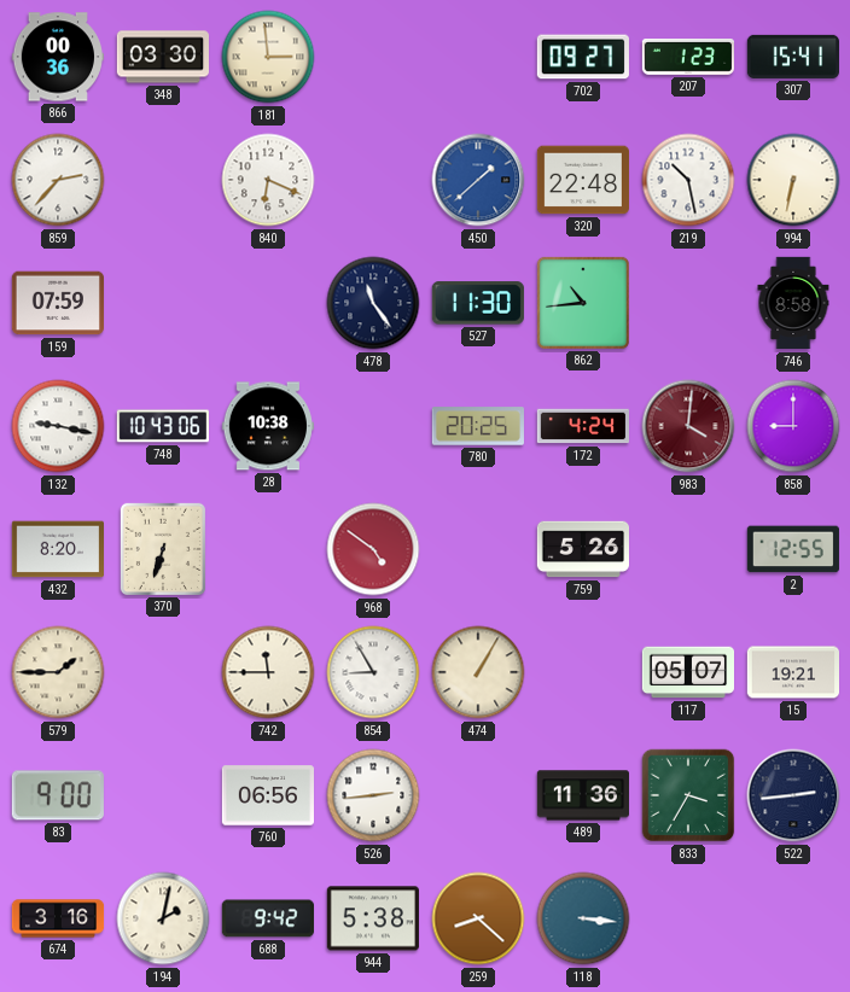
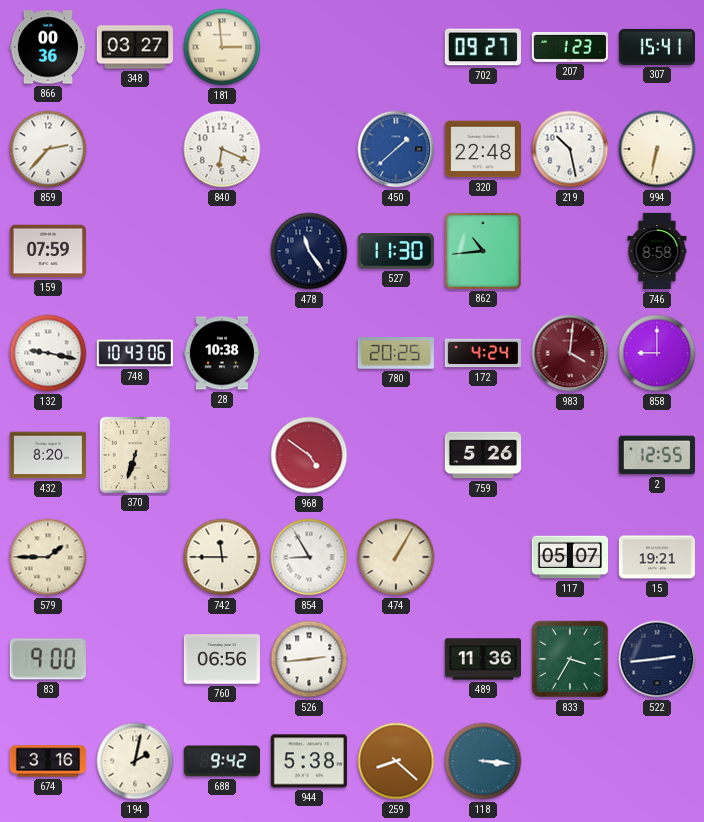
348: 03:30 -> 03:27
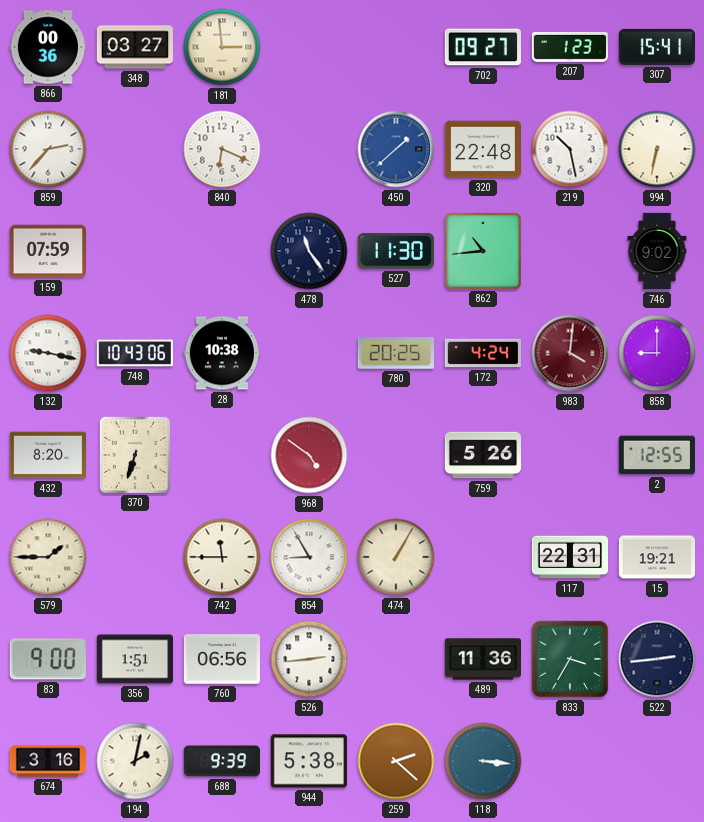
746: 8:58 -> 9:02
117: 05:07 -> 22:31
356: none -> 1:51
688: 9:42 -> 9:39
259: 8:22 -> 2:22
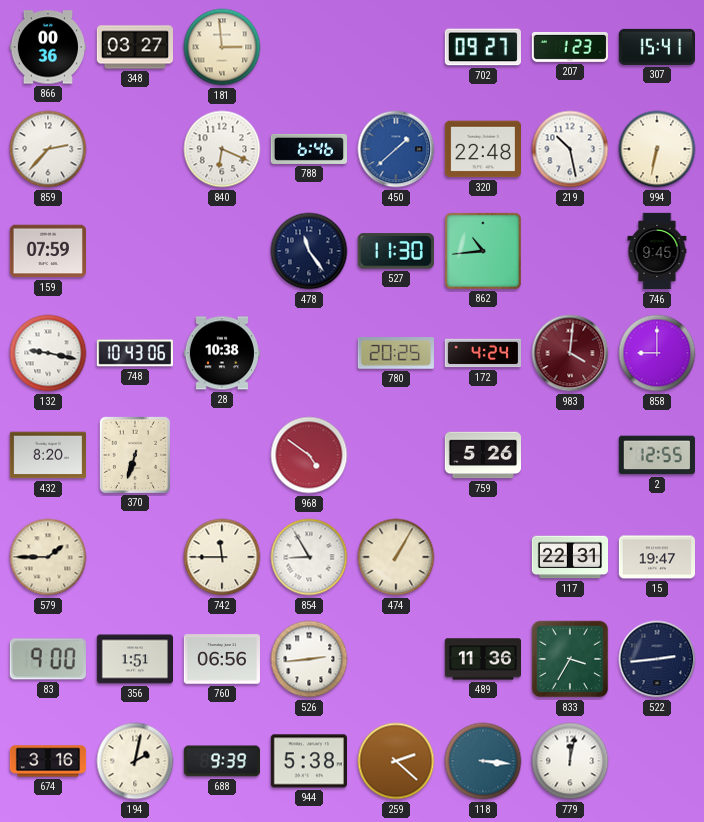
788: none -> 6:46
746: 9:02 -> 9:45
15: 19:21 -> 19:47
779: none -> 12:02
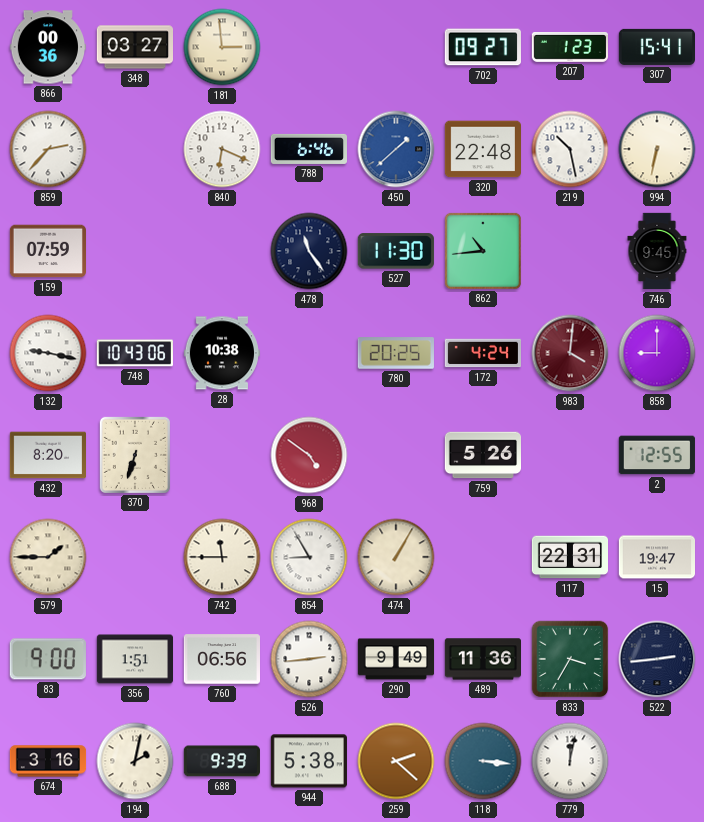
290: none -> 9:49
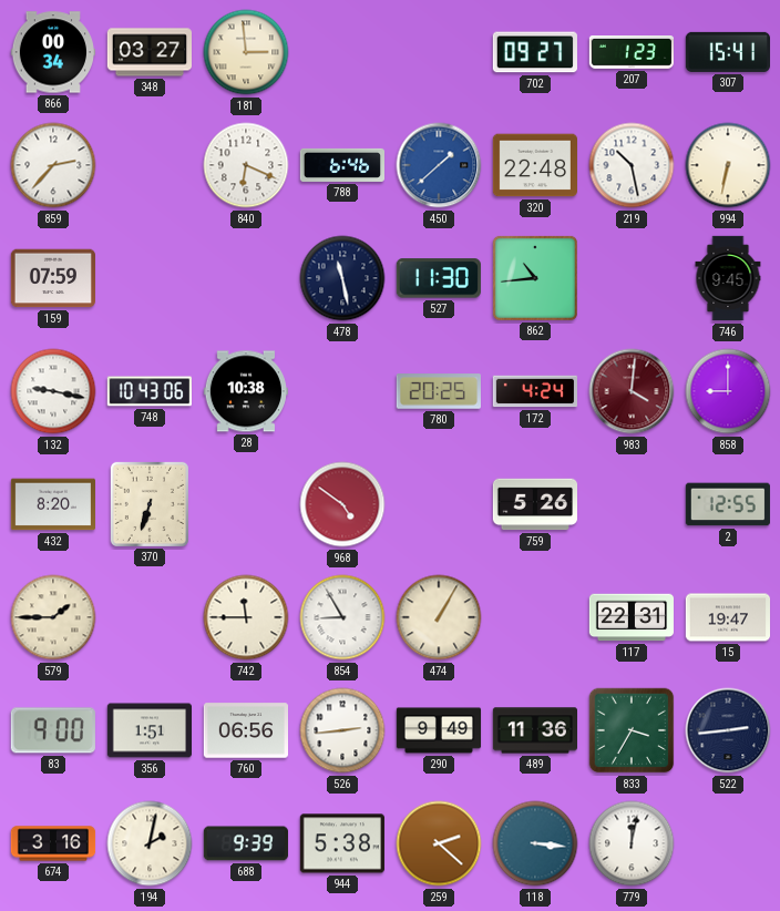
866: 00:36 -> 00:34
478: 11:24 -> 11:28
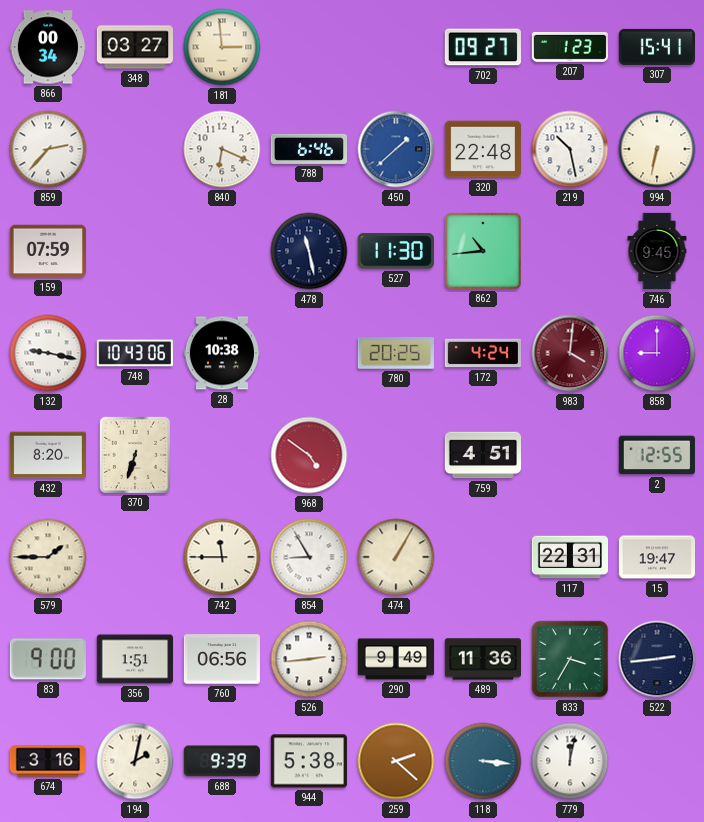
759: 5:26 -> 4:51
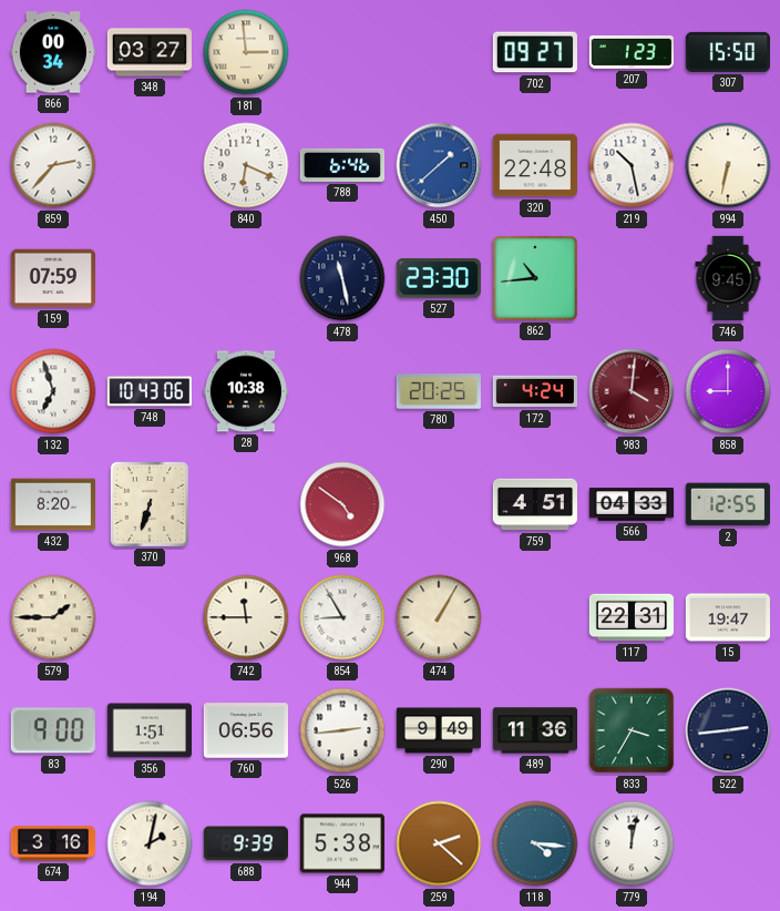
307: 15:41 -> 15:50
527: 11:30 -> 23:30
132: 9:17 -> 6:57
566: none -> 04:33
118: 3:16 -> 4:16
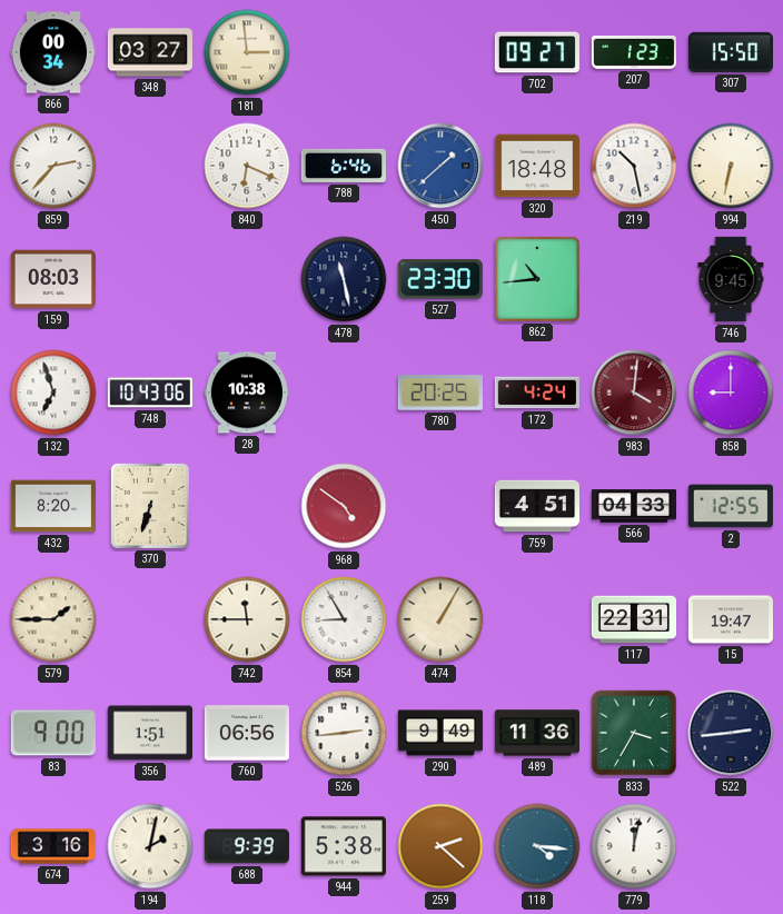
320: 22:48 -> 18:48
159: 07:59 -> 08:03
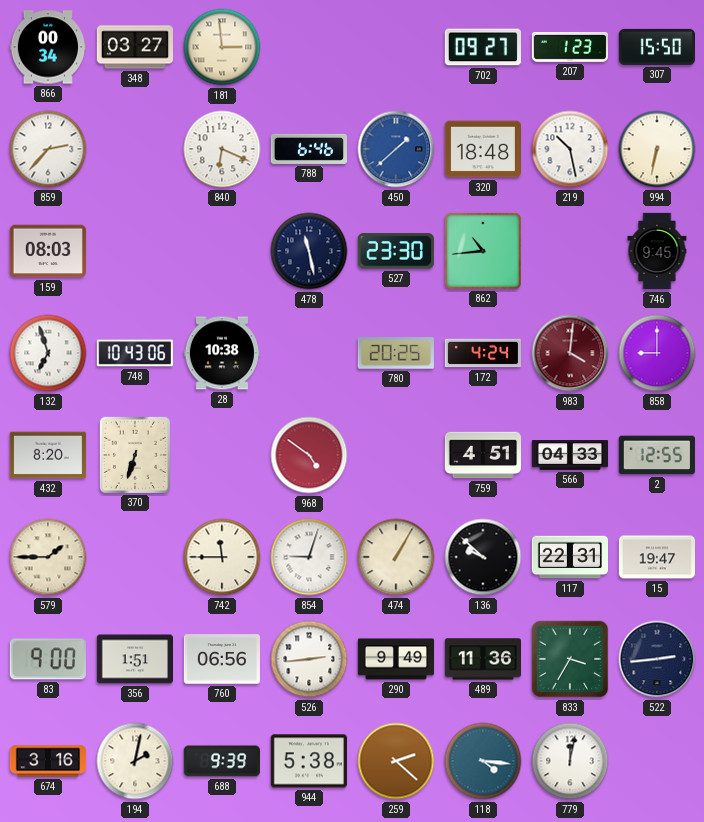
854: 8:55 -> 9:03
136: none -> 9:52
